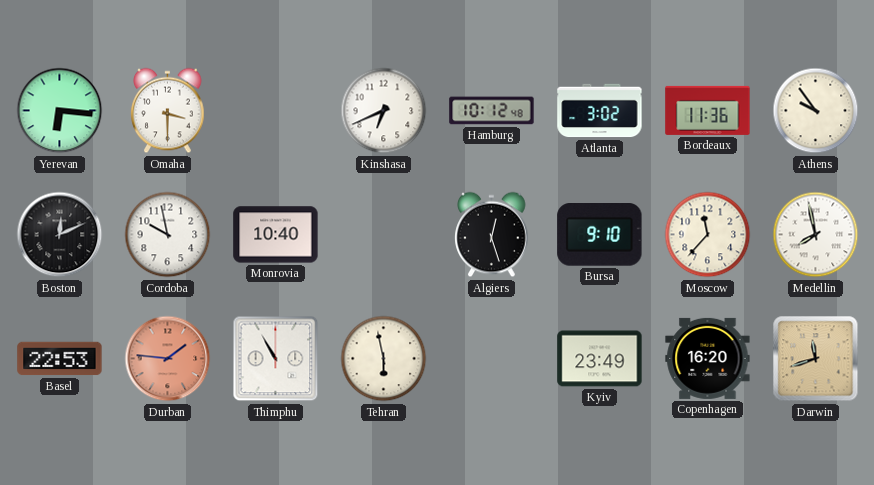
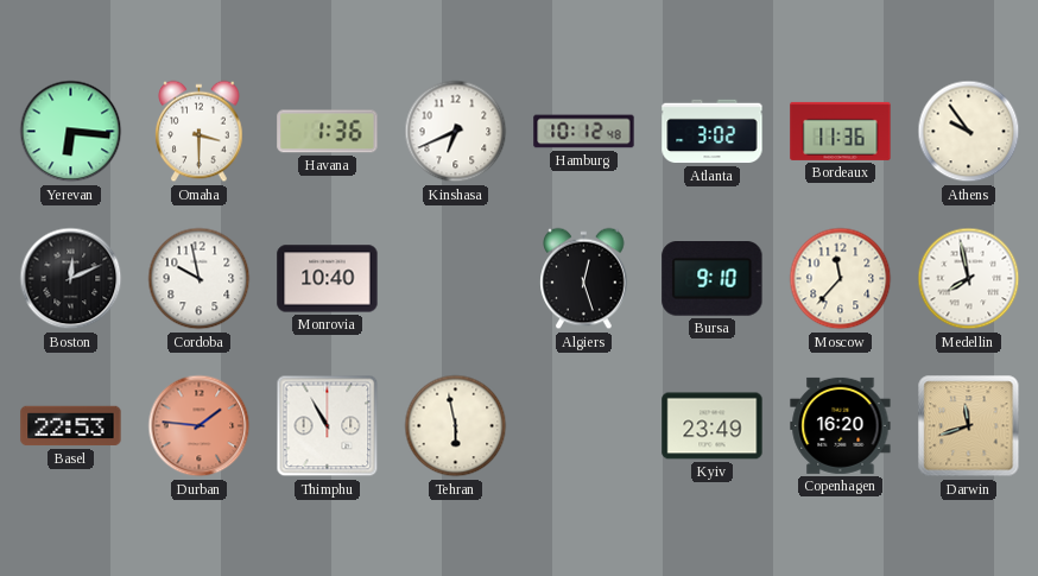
Havana: none -> 1:36
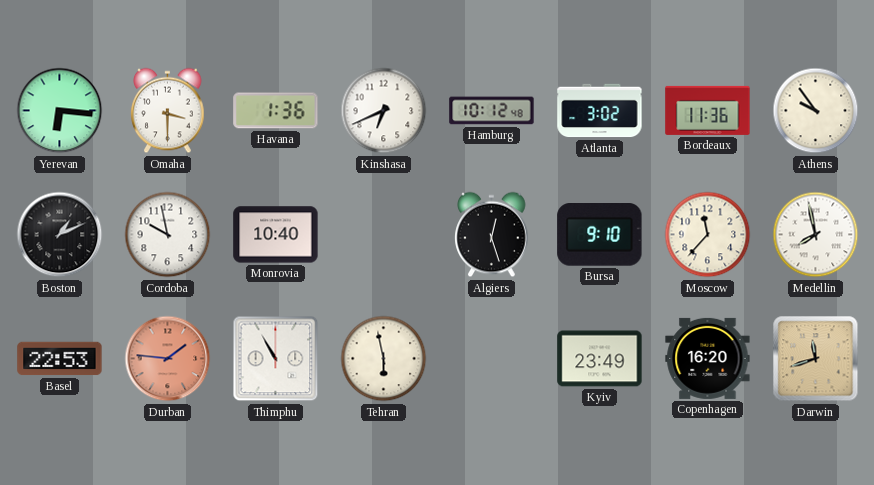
Boston: 12:11 -> 1:11
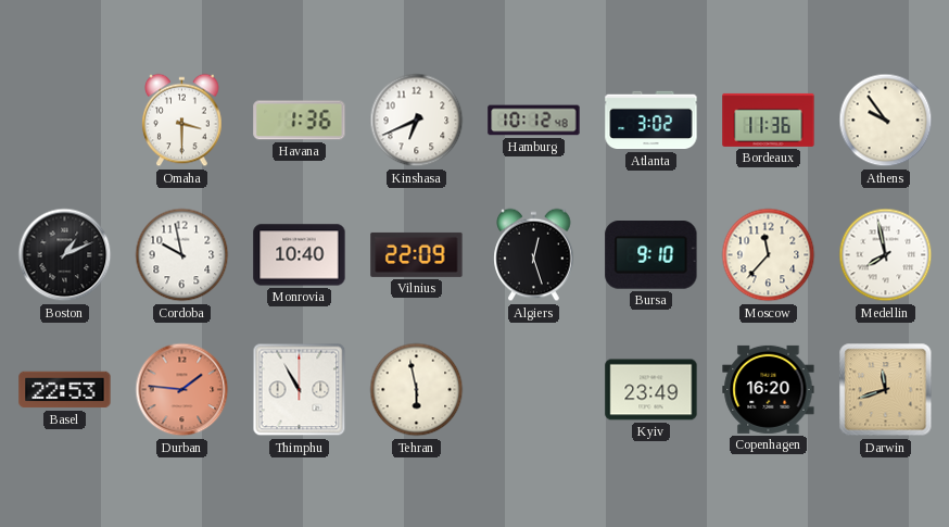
Yerevan: 6:16 -> none
Vilnius: none -> 22:09
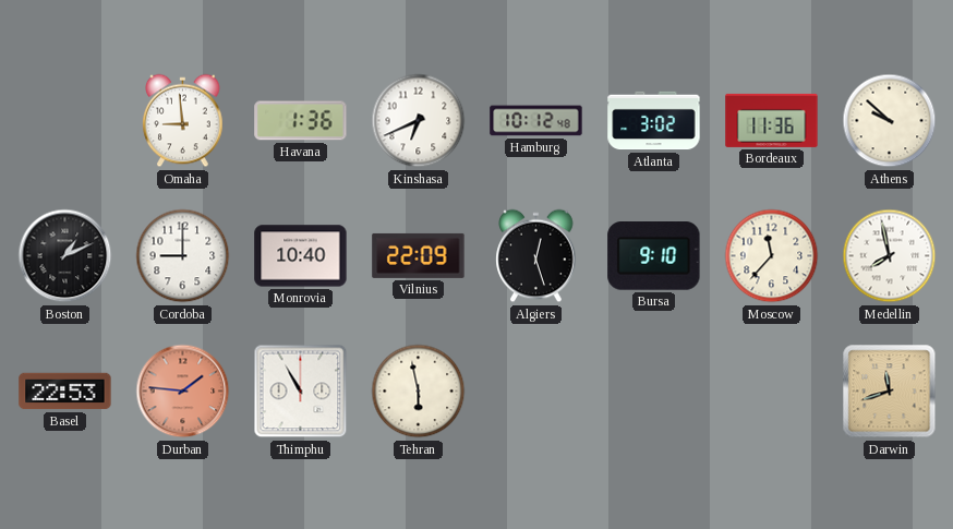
Omaha: 3:30 -> 8:59
Athens: 9:54 -> 9:52
Cordoba: 9:58 -> 9:00
Kyiv: 23:49 -> none
Copenhagen: 16:20 -> none
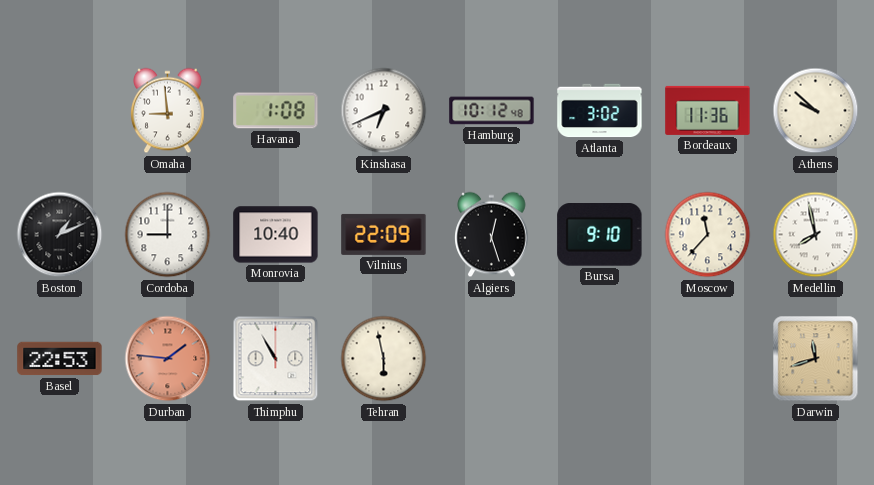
Havana: 1:36 -> 1:08
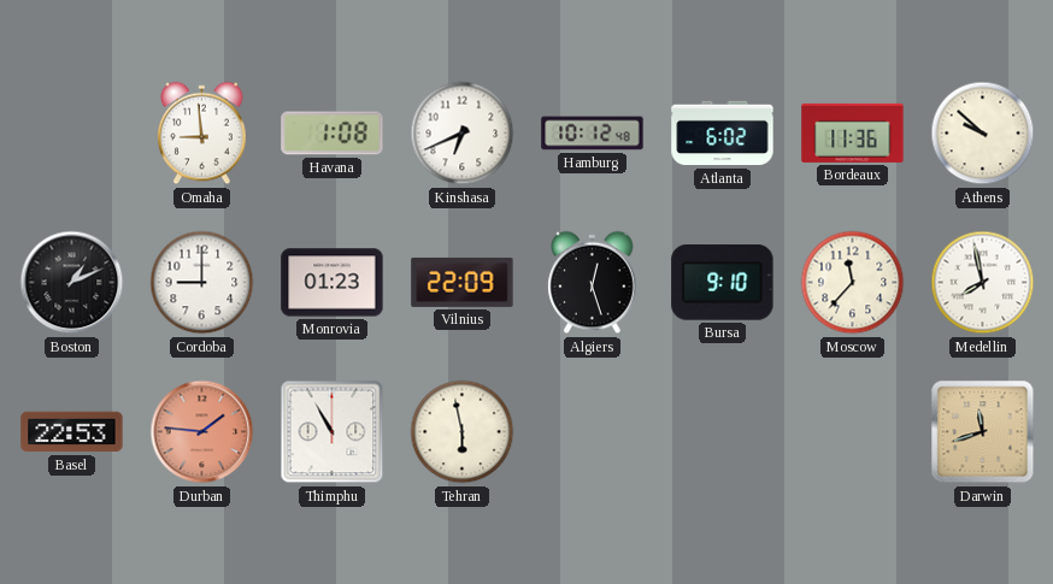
Atlanta: 3:02 -> 6:02
Monrovia: 10:40 -> 01:23
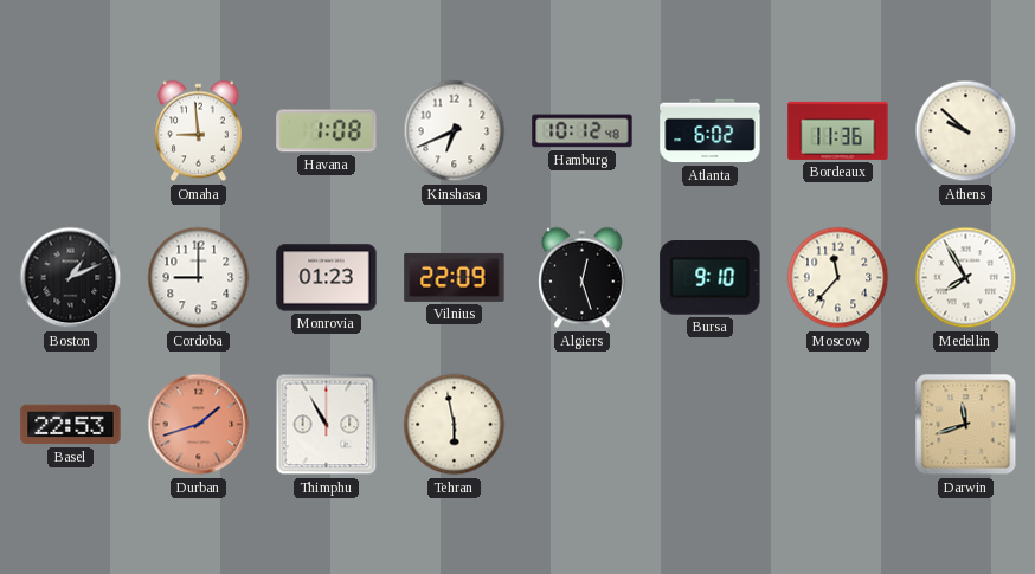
Medellin: 7:58 -> 7:55
Durban: 1:46 -> 1:42
